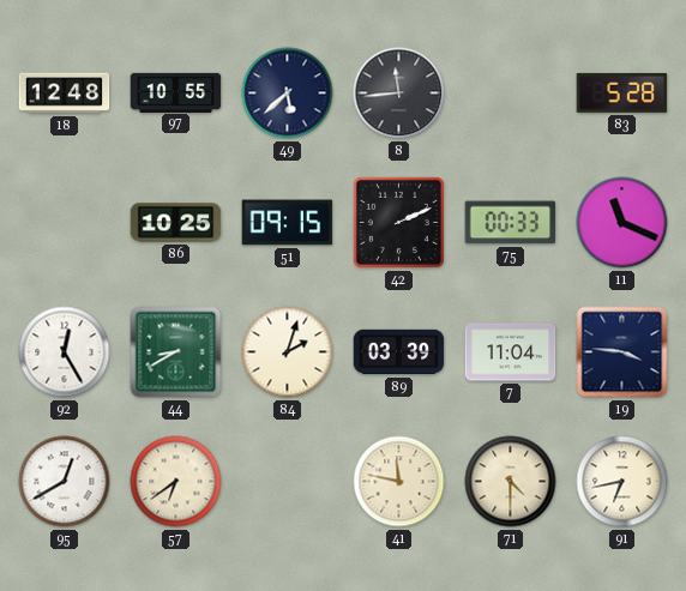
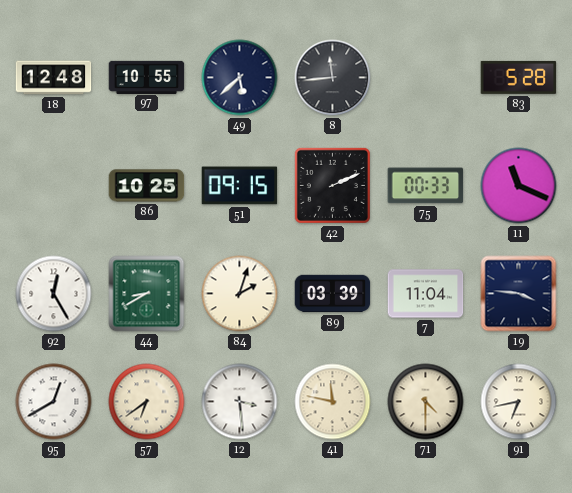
12: none -> 3:29
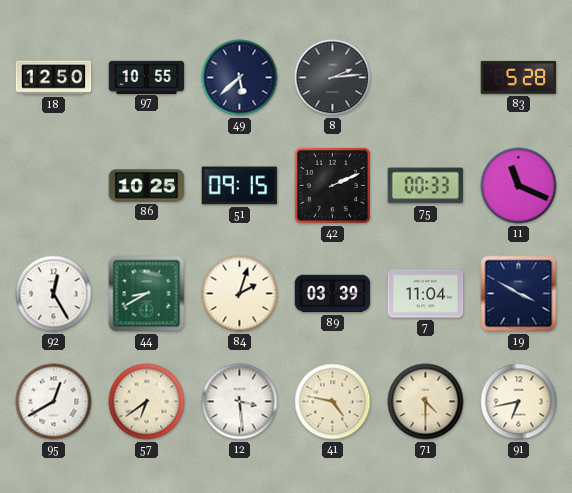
18: 12:48 -> 12:50
8: 11:44 -> 2:14
19: 3:46 -> 3:50
41: 11:47 -> 4:47
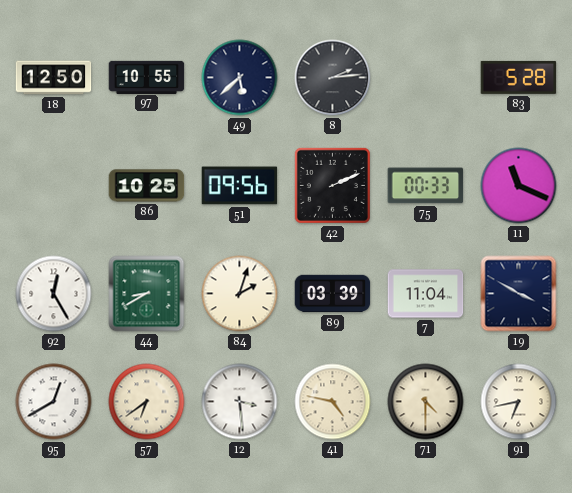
51: 09:15 -> 09:56
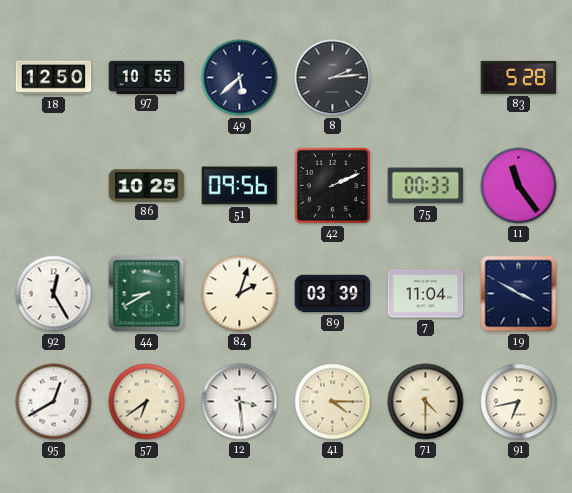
11: 11:19 -> 11:24
41: 4:47 -> 4:15
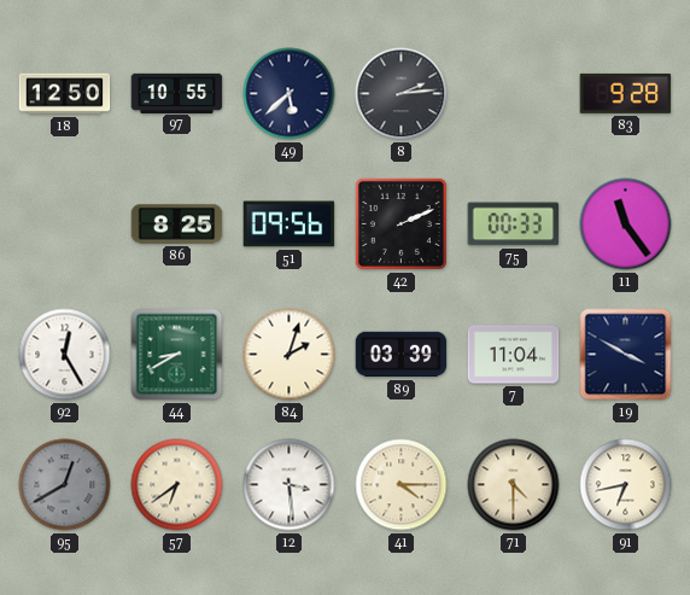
83: 5:28 -> 9:28
86: 10:25 -> 8:25
95 dial: white -> grey
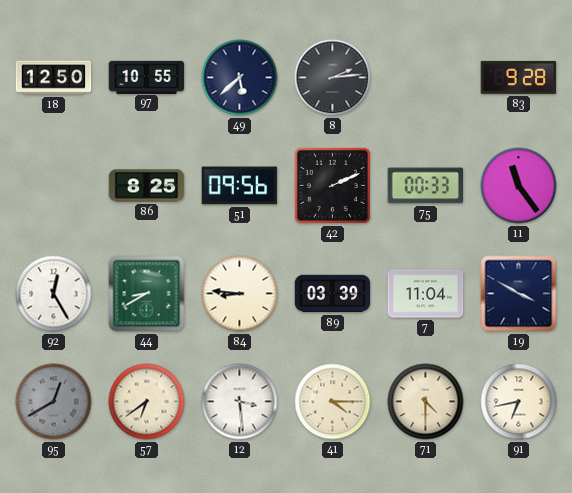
84: 2:03 -> 8:46
